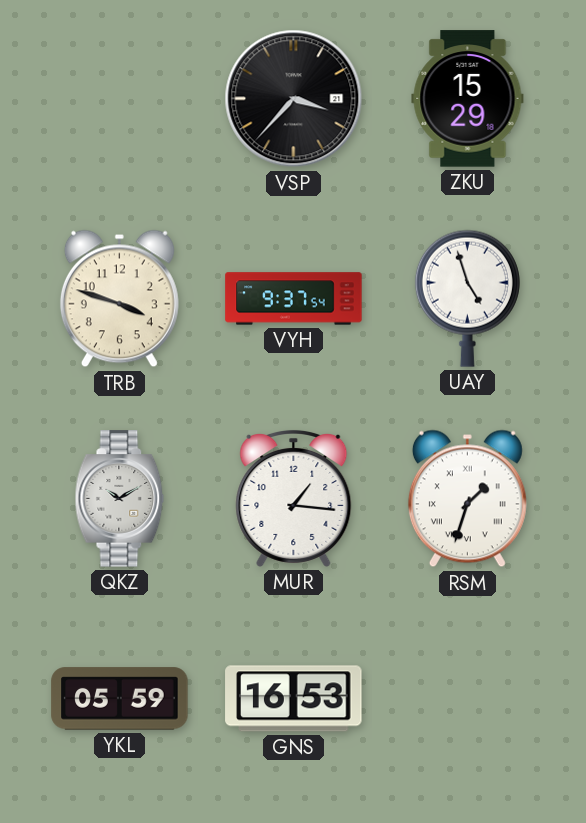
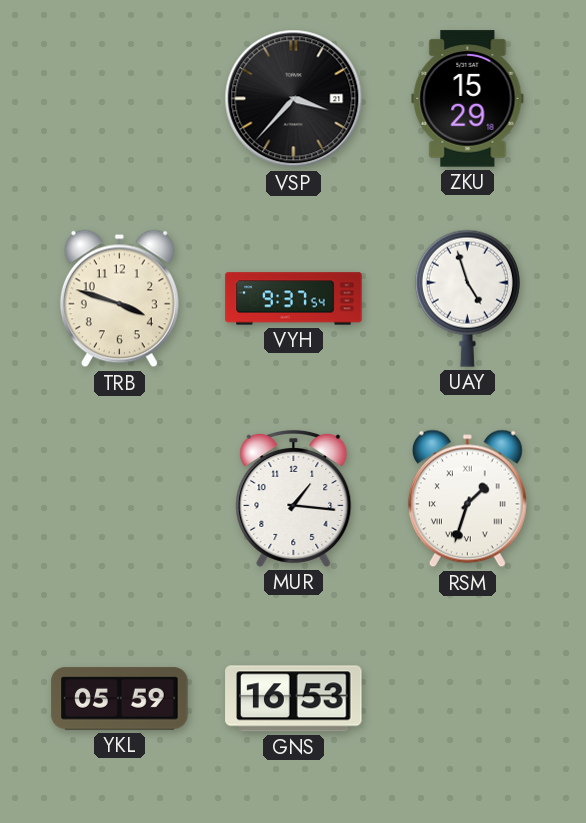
QKZ: 10:10 -> none
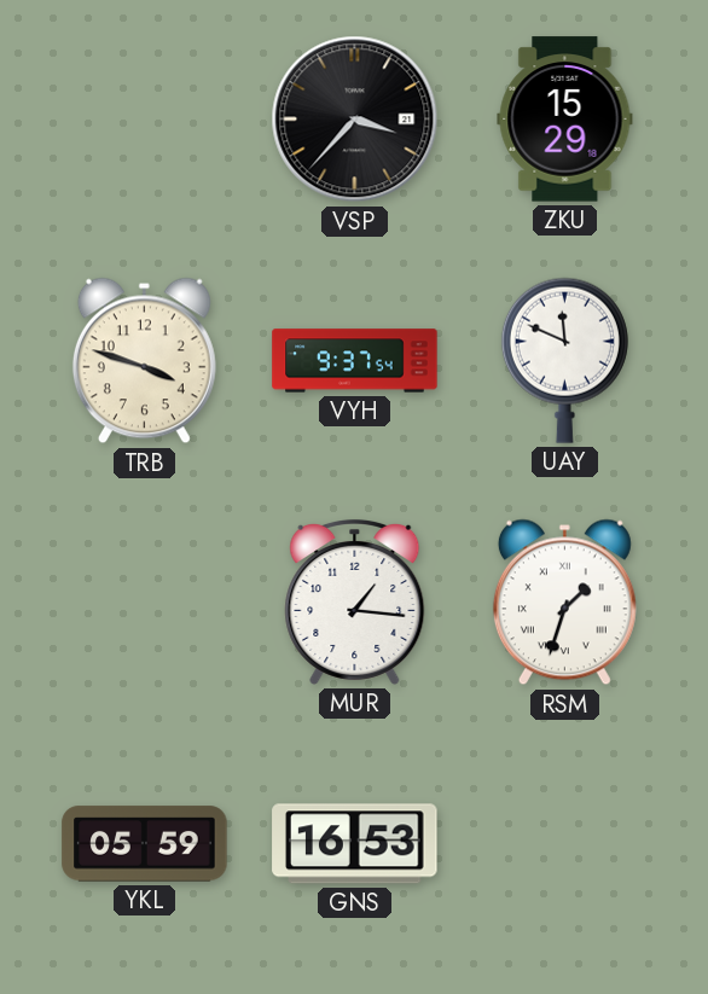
UAY: 4:57 -> 11:49
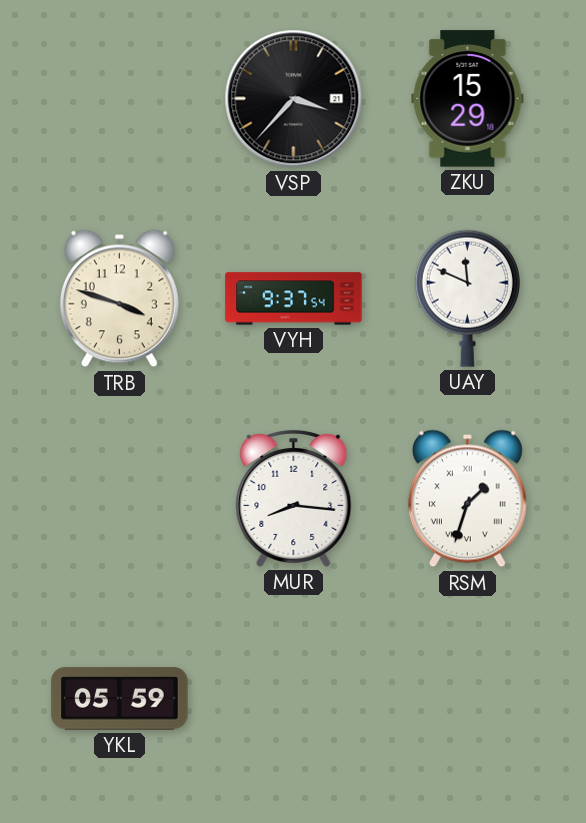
MUR: 1:16 -> 8:16
GNS: 16:53 -> none
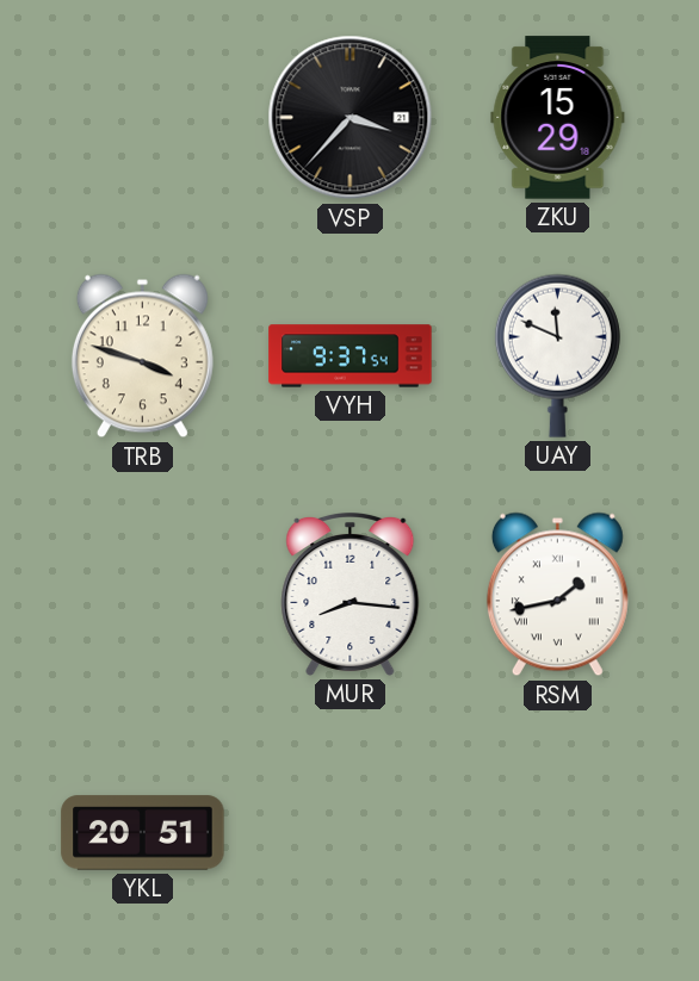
RSM: 1:33 -> 1:43
YKL: 05:59 -> 20:51
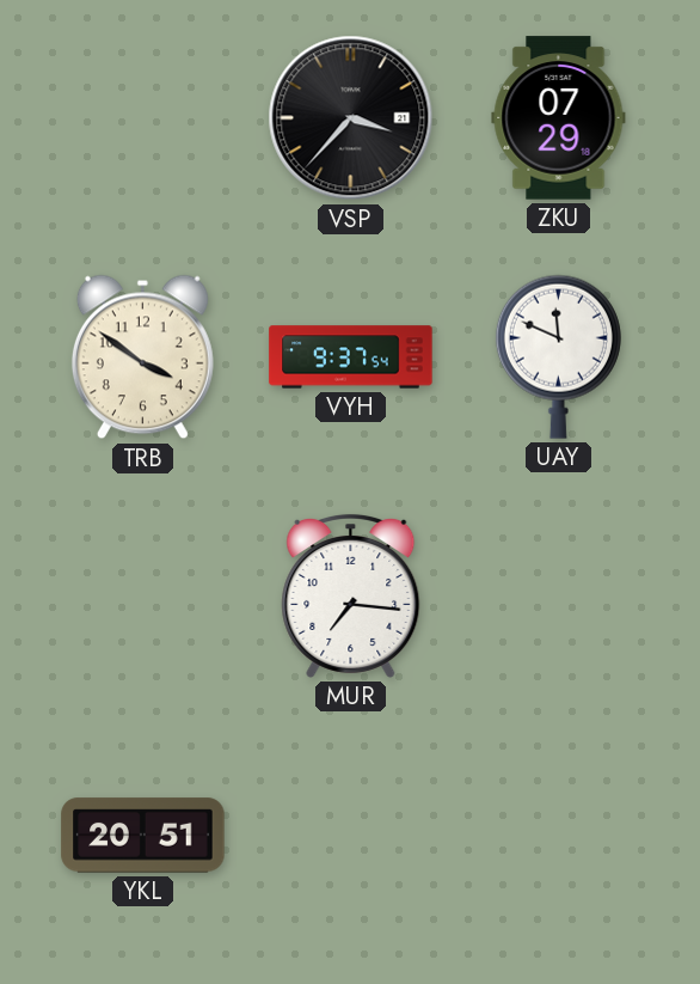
ZKU: 15:29 -> 07:29
TRB: 3:48 -> 3:51
MUR: 8:16 -> 7:16
RSM: 1:43 -> none
